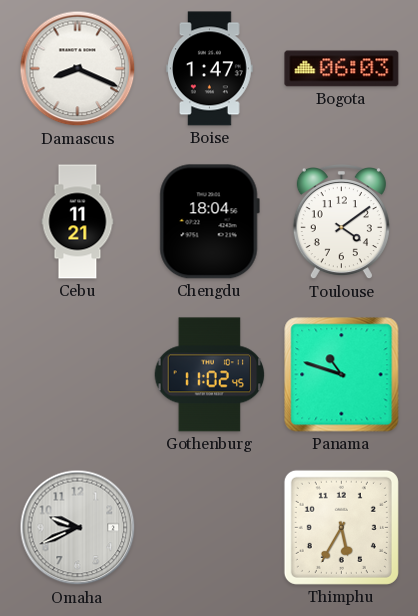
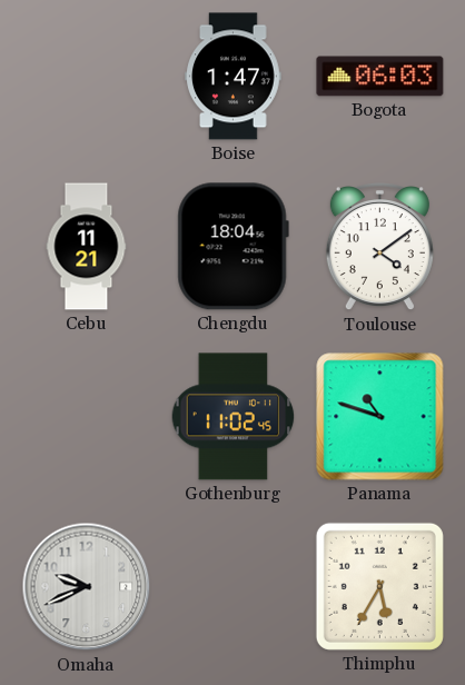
Damascus: 8:19 -> none
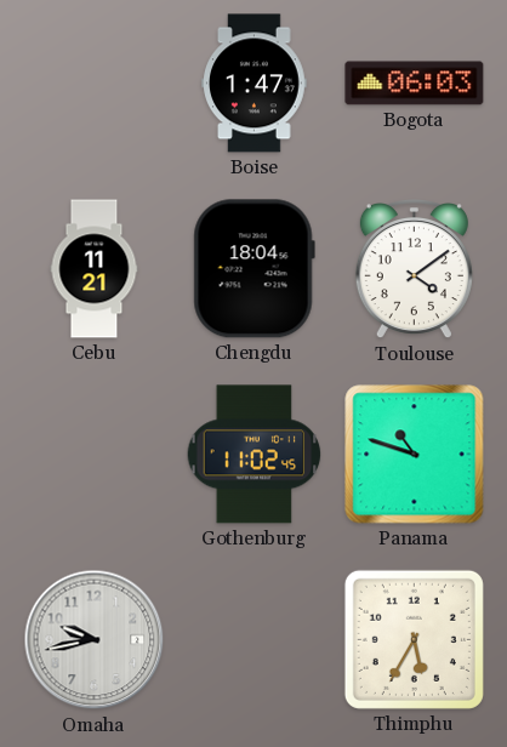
Omaha: 9:41 -> 9:43
